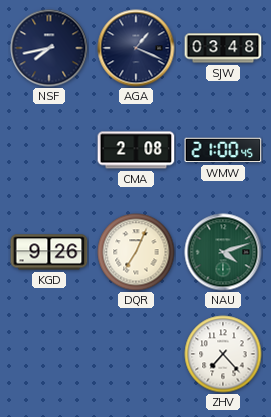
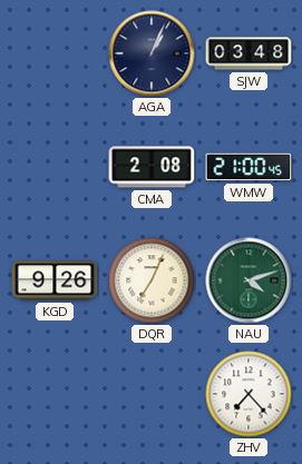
NSF: 7:43 -> none
AGA: 1:19 -> 1:04
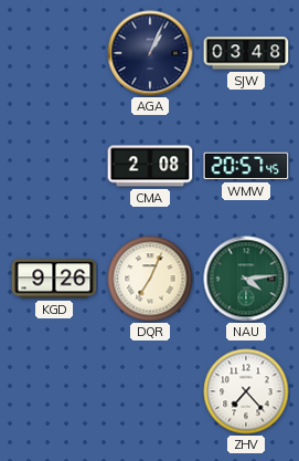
WMW: 21:00 -> 20:57
NAU: 4:12 -> 4:14
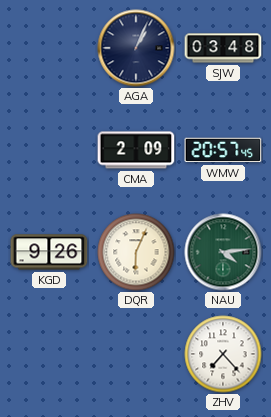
CMA: 2:08 -> 2:09
DQR: 7:04 -> 6:04
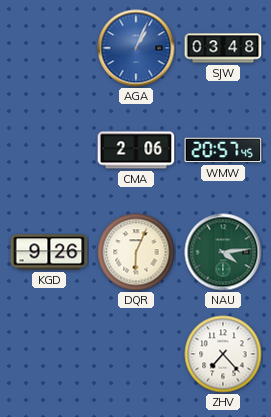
AGA dial: navy -> blue
CMA: 2:09 -> 2:06
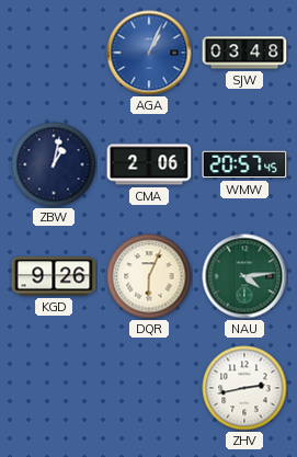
ZBW: none -> 1:02
ZHV: 7:23 -> 2:43
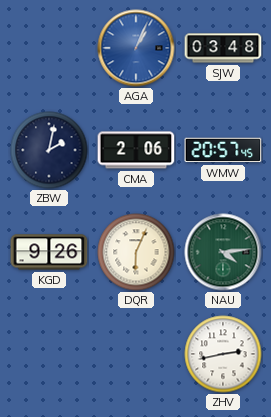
ZBW: 1:02 -> 2:02
